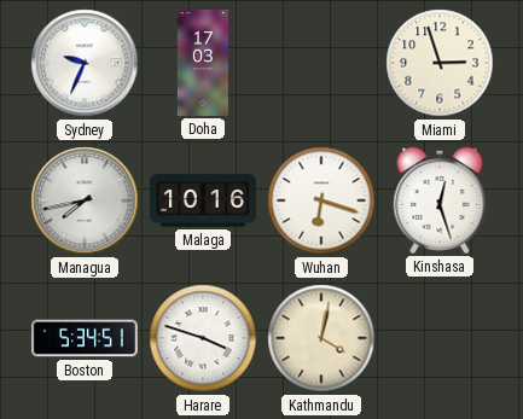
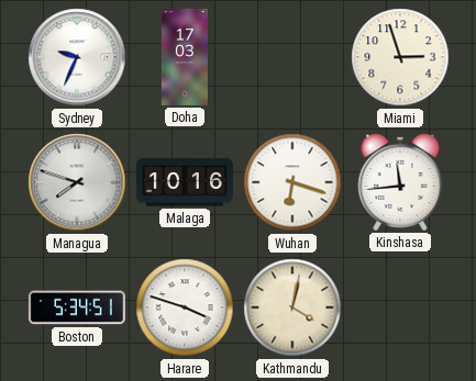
Managua: 7:43 -> 7:48
Kinshasa: 12:27 -> 11:44
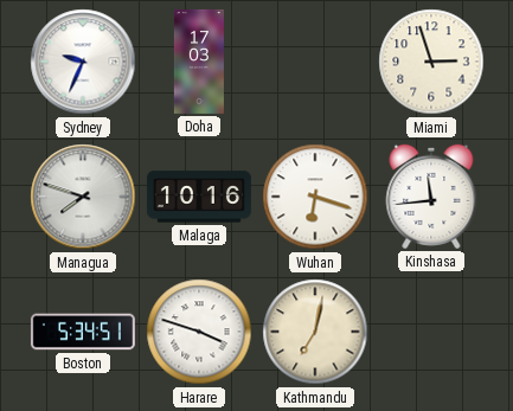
Kathmandu: 4:02 -> 7:02
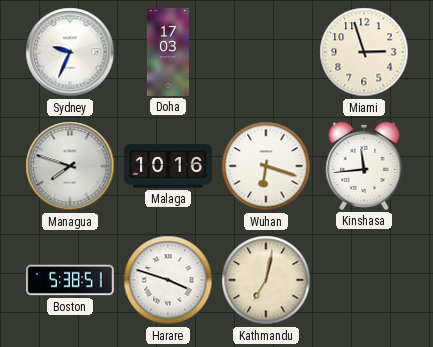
Boston: 5:34 -> 5:38
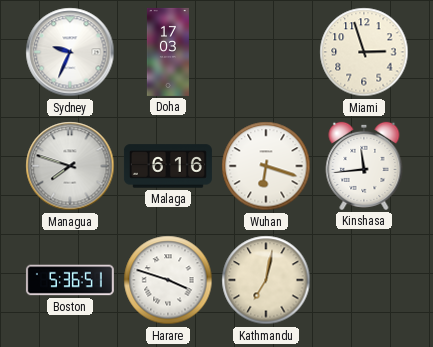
Malaga: 10:16 -> 6:16
Boston: 5:38 -> 5:36
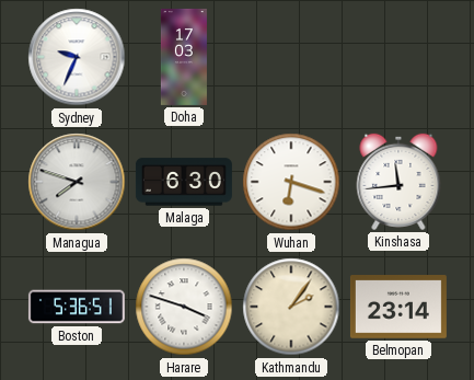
Miami: 2:57 -> none
Malaga: 6:16 -> 6:30
Kathmandu: 7:02 -> 2:06
Belmopan: none -> 23:14
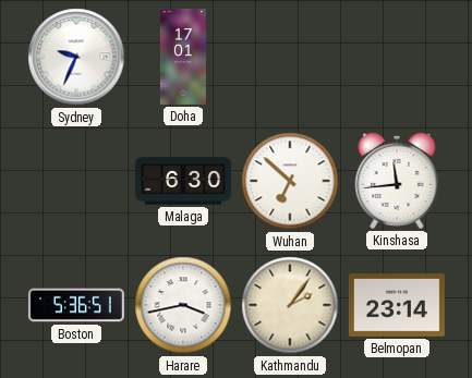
Doha: 17:03 -> 17:01
Managua: 7:48 -> none
Wuhan: 6:18 -> 6:52
Harare: 3:48 -> 3:43
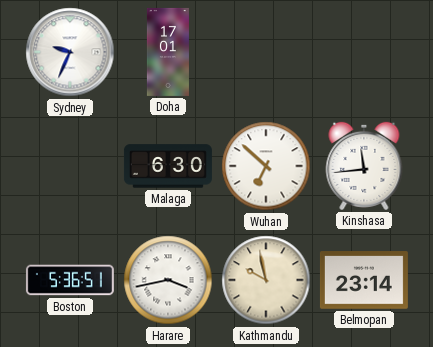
Kathmandu: 2:06 -> 9:58
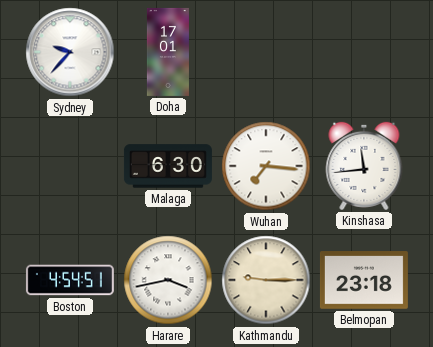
Sydney: 9:34 -> 9:37
Wuhan: 6:52 -> 7:16
Boston: 5:36 -> 4:54
Kathmandu: 9:58 -> 9:15
Belmopan: 23:14 -> 23:18
